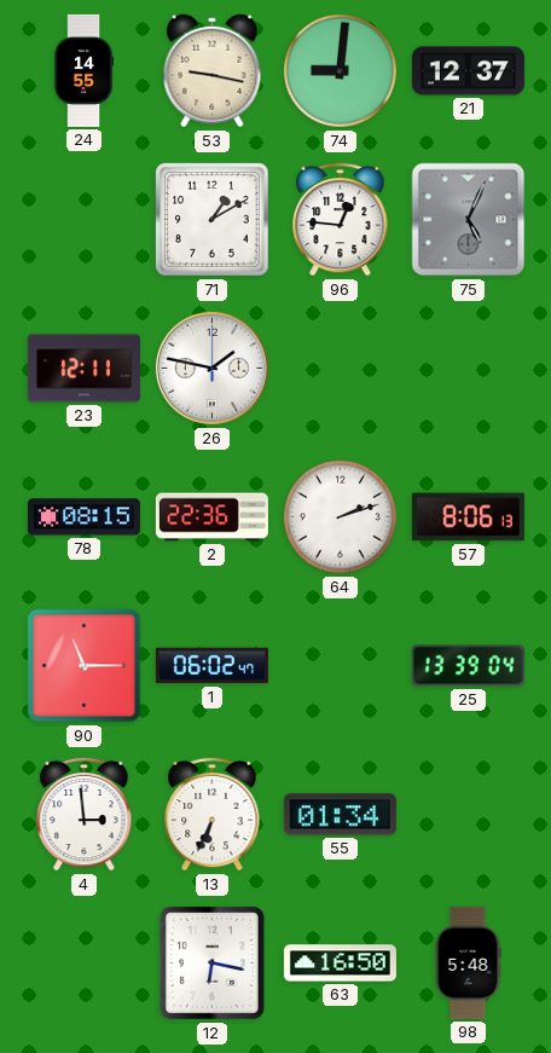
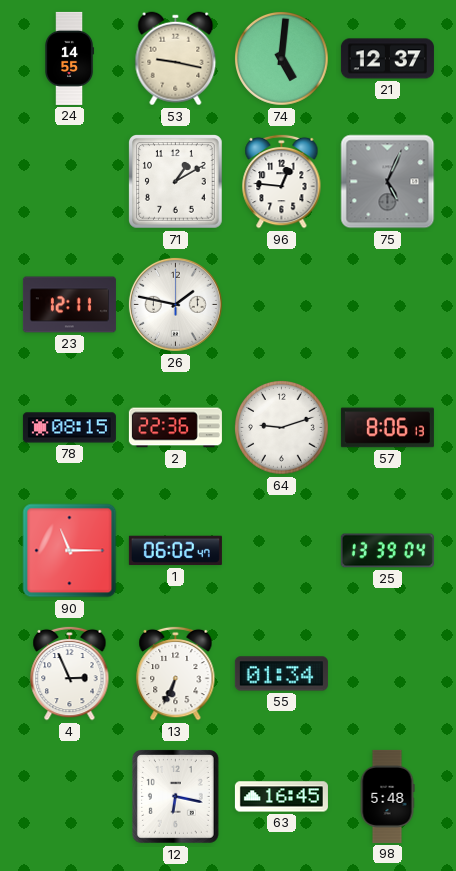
74: 9:01 -> 5:01
64: 2:12 -> 9:12
4: 2:59 -> 2:56
63: 16:50 -> 16:45
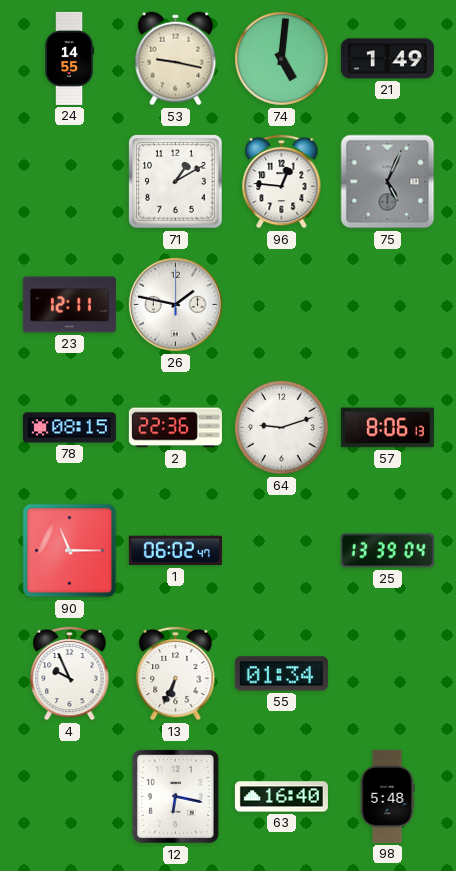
21: 12:37 -> 1:49
4: 2:56 -> 9:56
63: 16:45 -> 16:40
